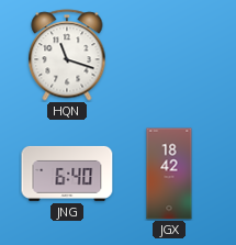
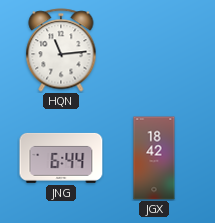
HQN: 11:18 -> 11:14
JNG: 6:40 -> 6:44
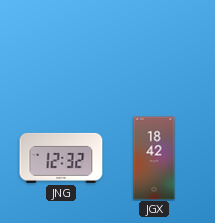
HQN: 11:14 -> none
JNG: 6:44 -> 12:32
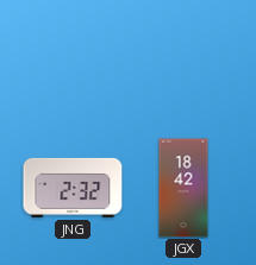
JNG: 12:32 -> 2:32
